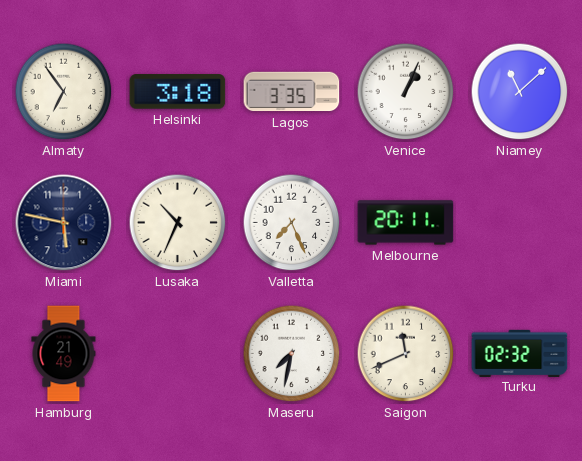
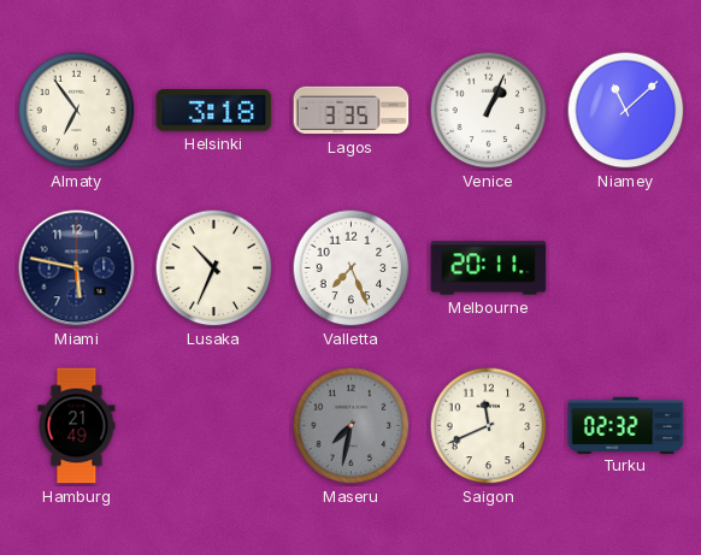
Maseru dial: white -> grey
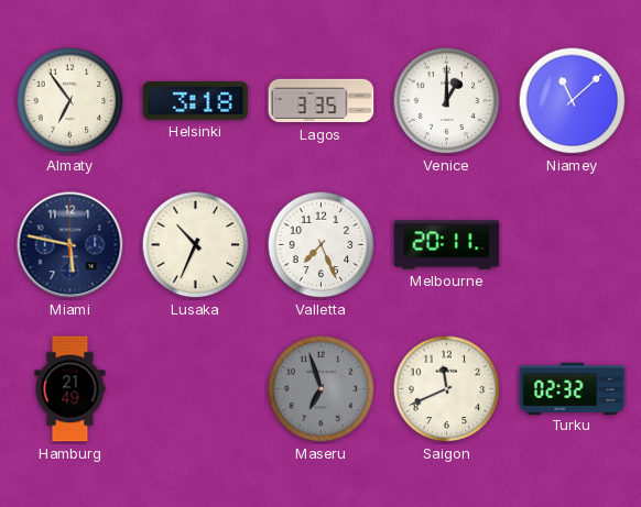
Venice: 1:04 -> 1:00
Maseru: 7:32 -> 6:57
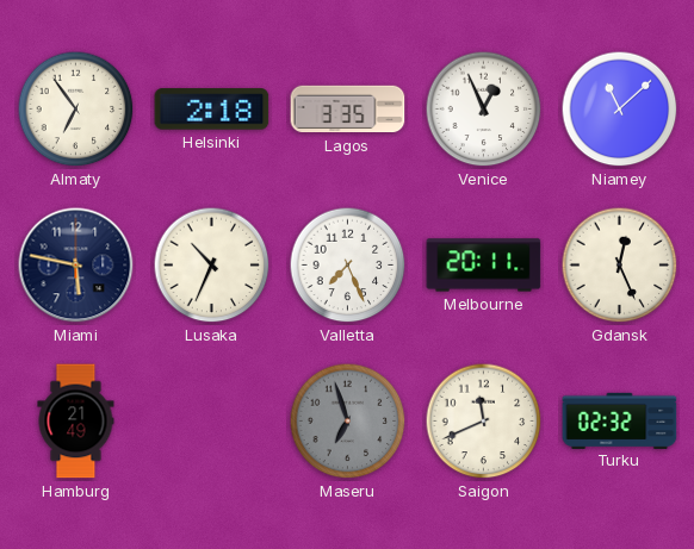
Helsinki: 3:18 -> 2:18
Venice: 1:00 -> 12:56
Gdansk: none -> 12:26
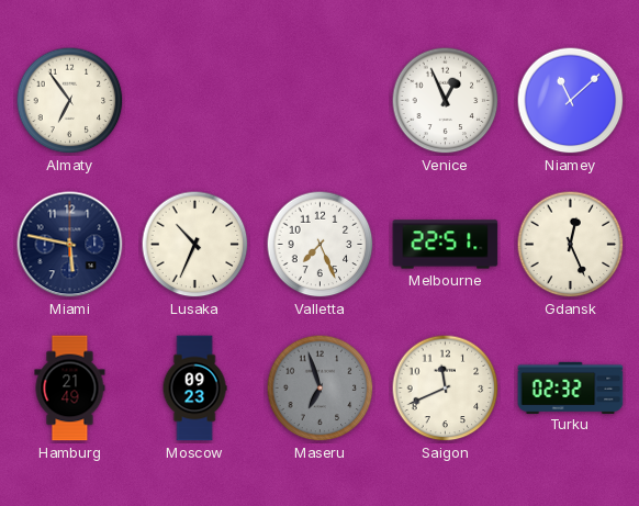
Helsinki: 2:18 -> none
Lagos: 3:35 -> none
Melbourne: 20:11 -> 22:51
Moscow: none -> 09:23
